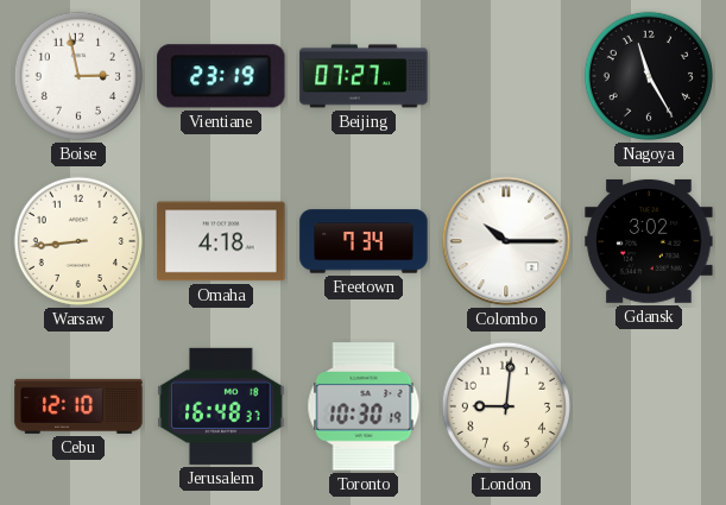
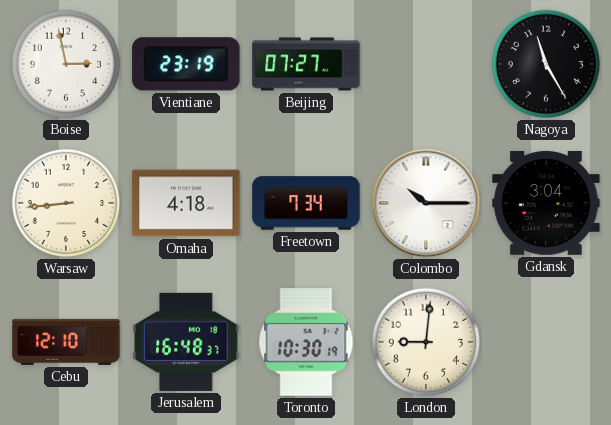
Gdansk: 3:02 -> 3:04
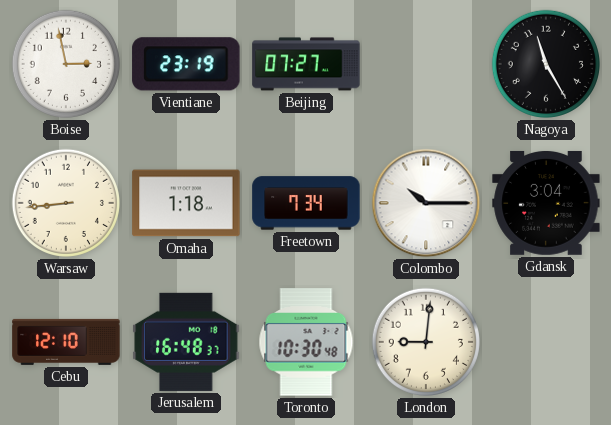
Omaha: 4:18 -> 1:18
Toronto: 10:30:19 -> 10:30:48
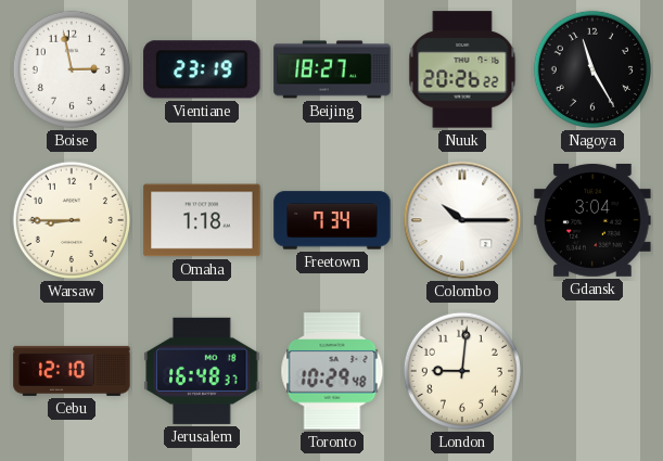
Beijing: 07:27 -> 18:27
Nuuk: none -> 20:26
Warsaw: 8:44 -> 8:45
Toronto: 10:30 -> 10:29
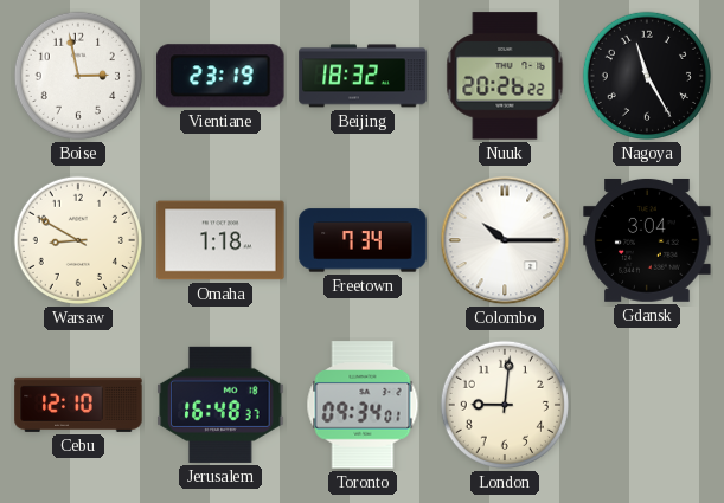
Beijing: 18:27 -> 18:32
Warsaw: 8:45 -> 8:50
Toronto: 10:29 -> 09:34
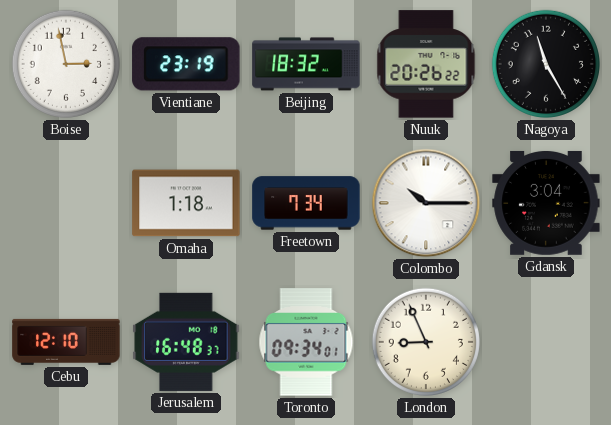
Warsaw: 8:50 -> none
London: 9:01 -> 8:56
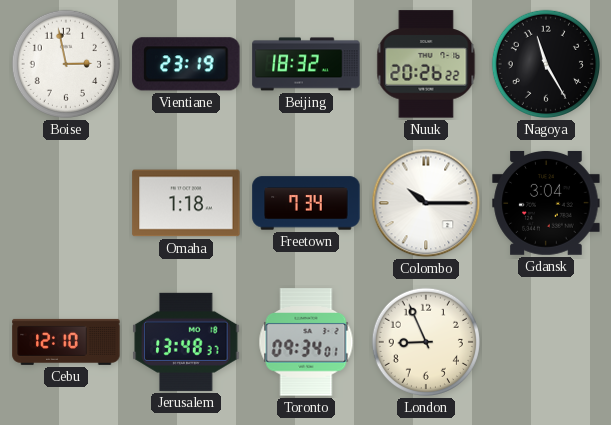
Jerusalem: 16:48 -> 13:48
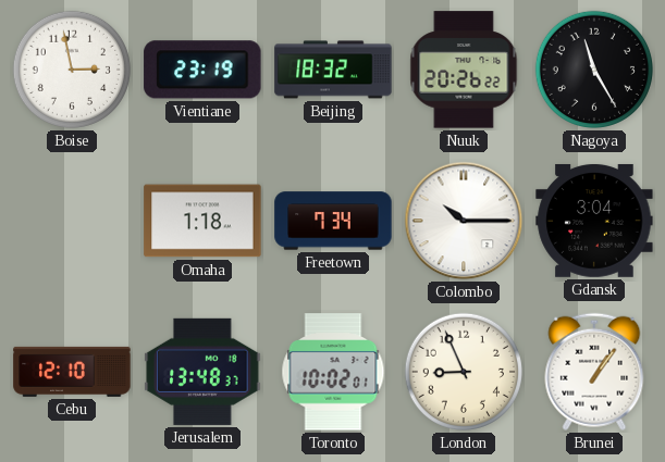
Toronto: 09:34 -> 10:02
Brunei: none -> 1:06
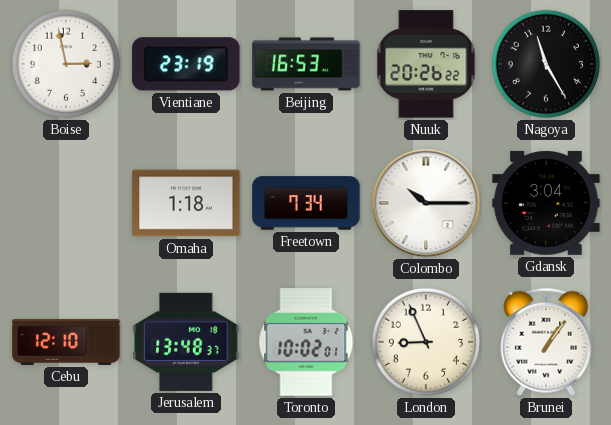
Beijing: 18:32 -> 16:53
